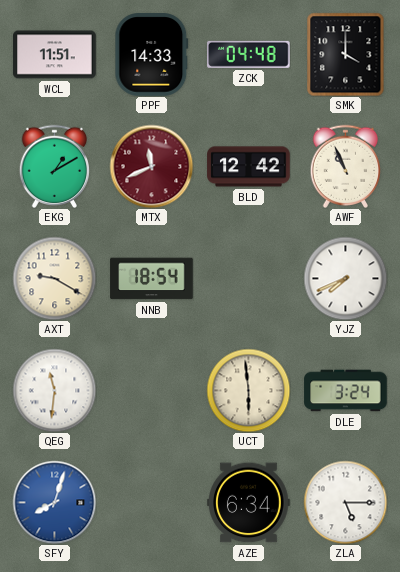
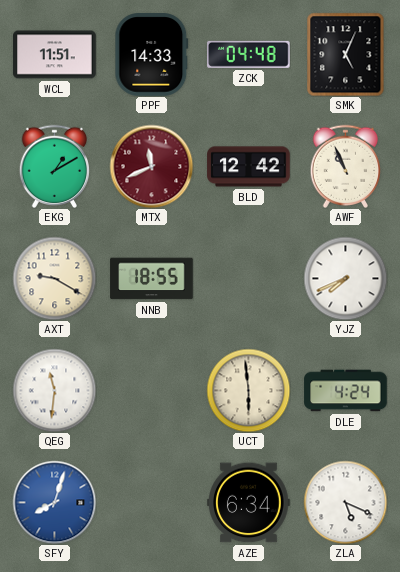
SMK: 4:00 -> 5:04
NNB: 18:54 -> 18:55
DLE: 3:24 -> 4:24
ZLA: 5:15 -> 5:19
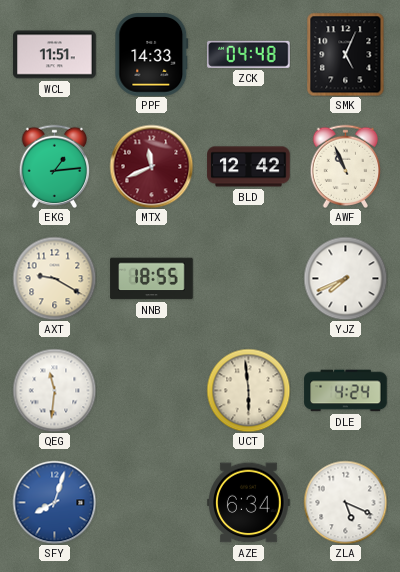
EKG: 1:10 -> 1:14
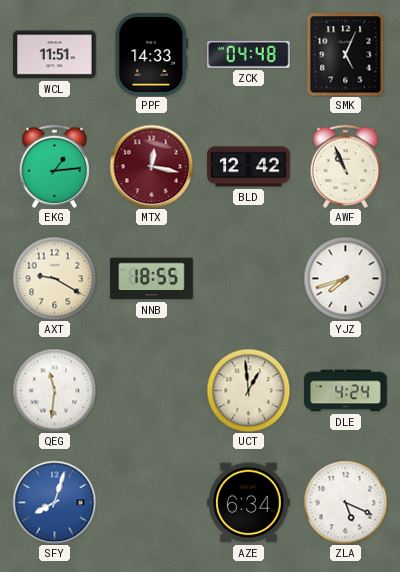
MTX: 11:41 -> 12:17
YJZ: 7:41 -> 7:42
UCT: 5:59 -> 12:59
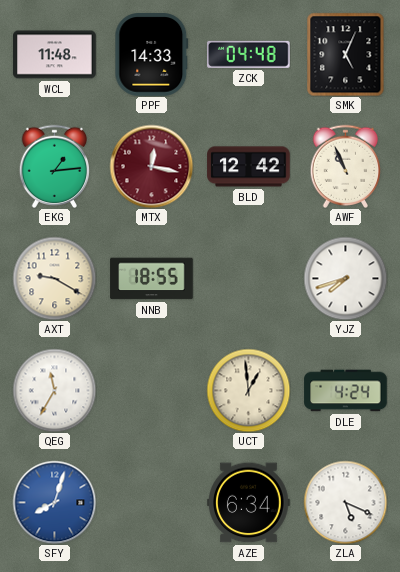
WCL: 11:51 -> 11:48
QEG: 11:31 -> 11:35
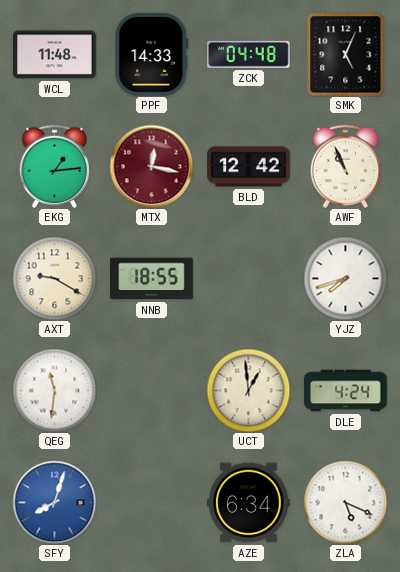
QEG: 11:35 -> 11:31
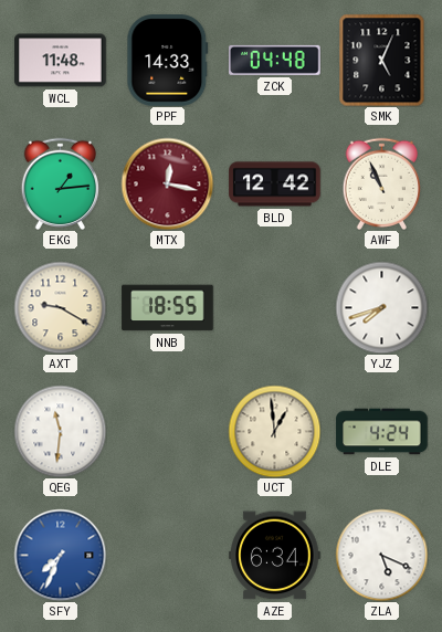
SFY: 8:03 -> 7:34
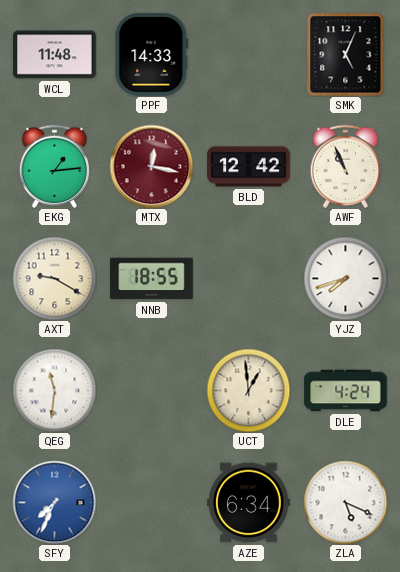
ZCK: 04:48 -> none
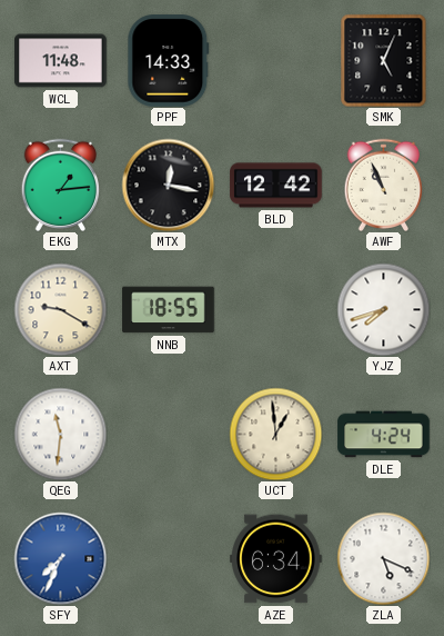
MTX dial: burgundy -> black
